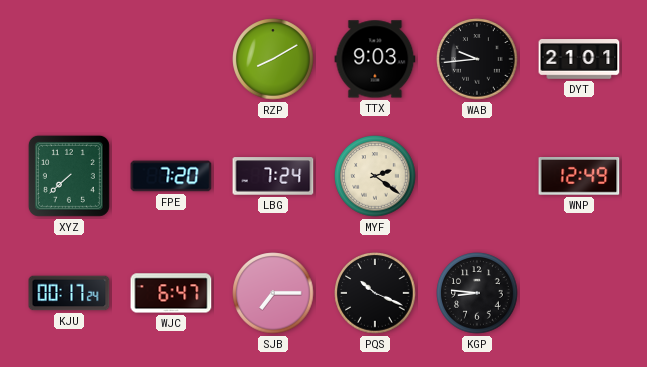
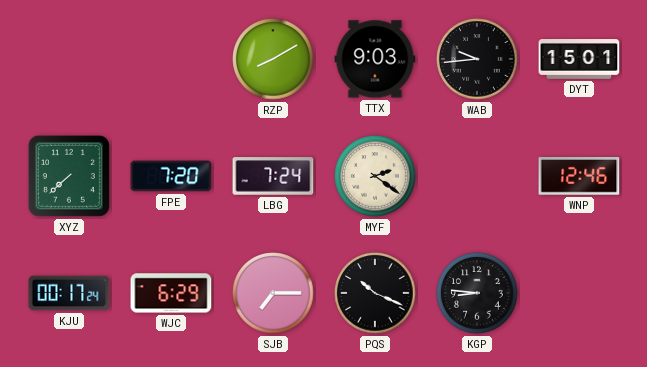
DYT: 21:01 -> 15:01
WNP: 12:49 -> 12:46
WJC: 6:47 -> 6:29
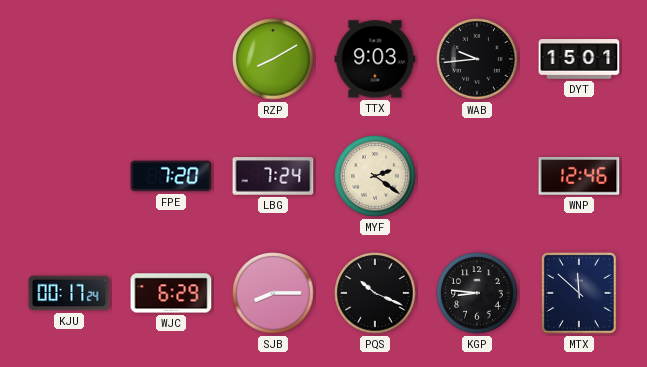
XYZ: 7:38 -> none
SJB: 7:15 -> 8:15
MTX: none -> 11:52
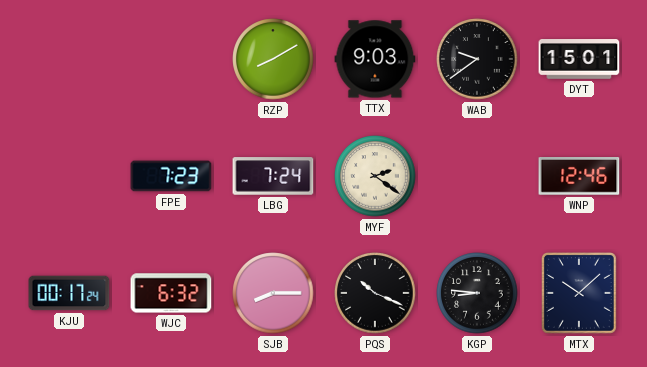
WAB: 9:44 -> 9:39
FPE: 7:20 -> 7:23
WJC: 6:29 -> 6:32
MTX: 11:52 -> 10:08
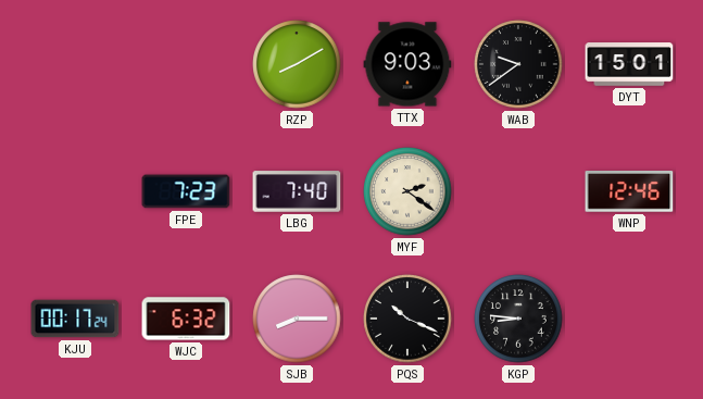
LBG: 7:24 -> 7:40
MTX: 10:08 -> none
